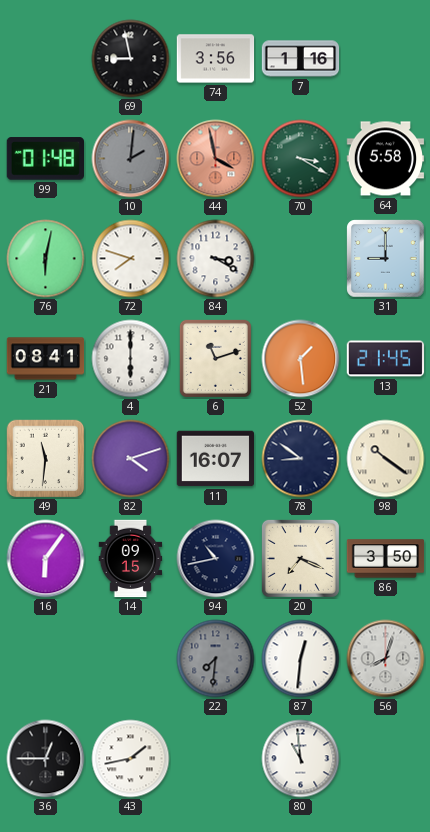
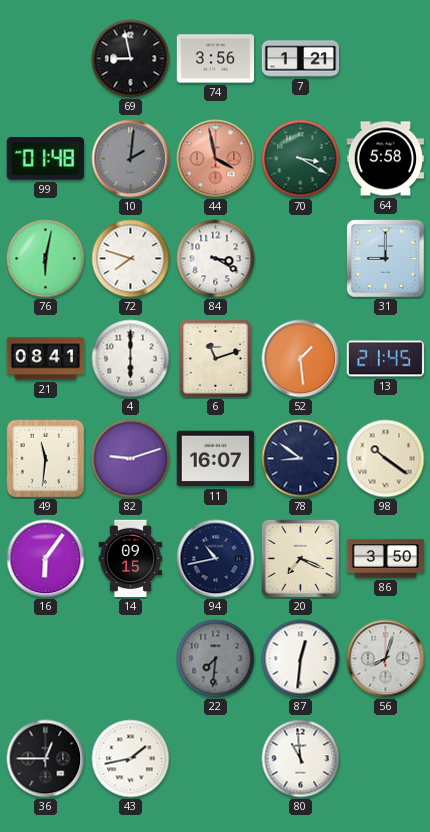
7: 1:16 -> 1:21
82: 4:12 -> 9:12
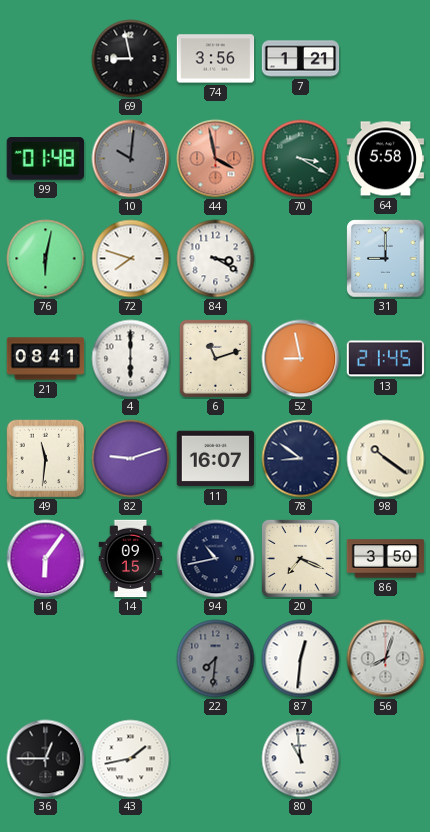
10: 2:01 -> 10:01
52: 1:29 -> 8:58
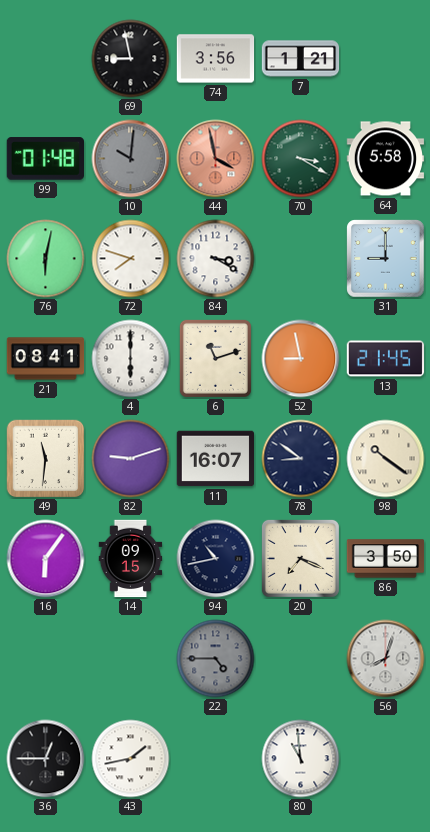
22: 7:31 -> 4:45
87: 12:31 -> none
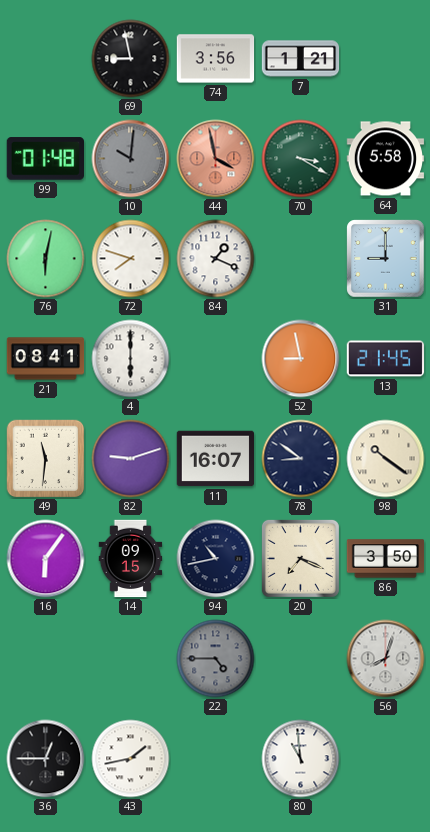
84: 3:20 -> 1:19
6: 11:12 -> none
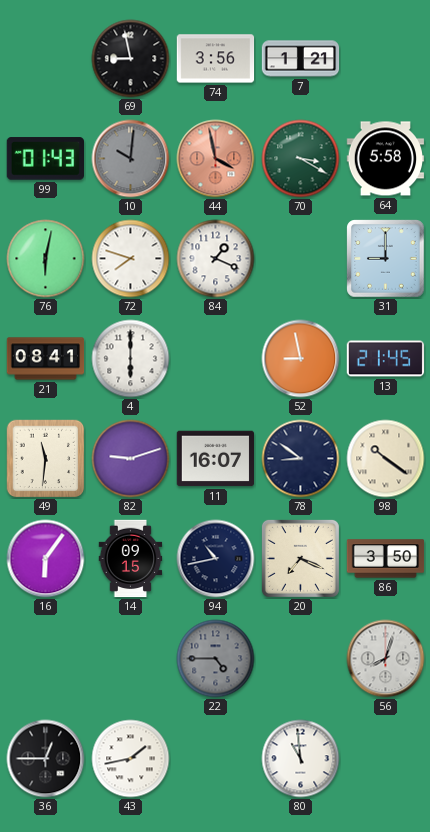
99: 01:48 -> 01:43
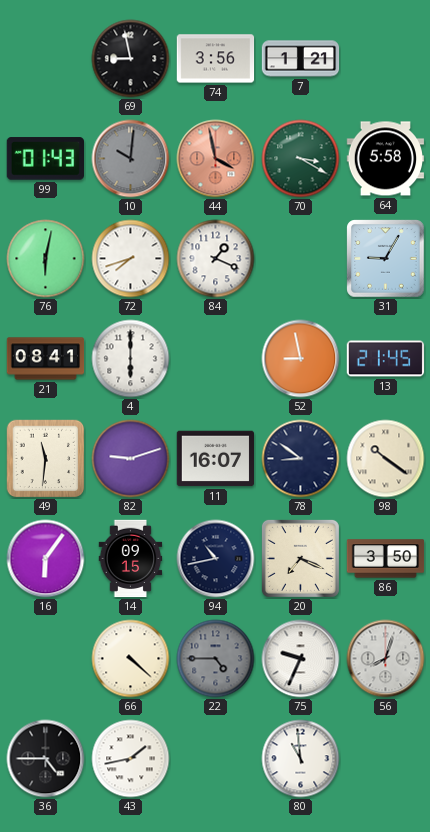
72: 7:48 -> 7:42
31: 9:00 -> 9:05
66: none -> 4:22
75: none -> 9:34
36: 12:45 -> 4:45
